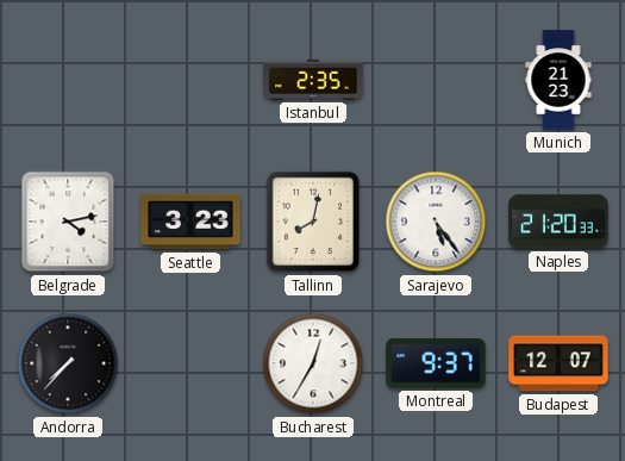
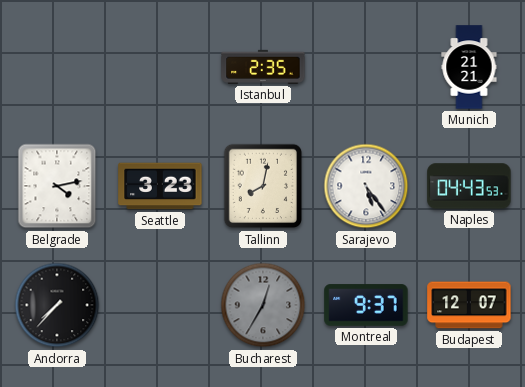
Munich: 21:23 -> 21:21
Naples: 21:20 -> 04:43
Bucharest dial: white -> grey
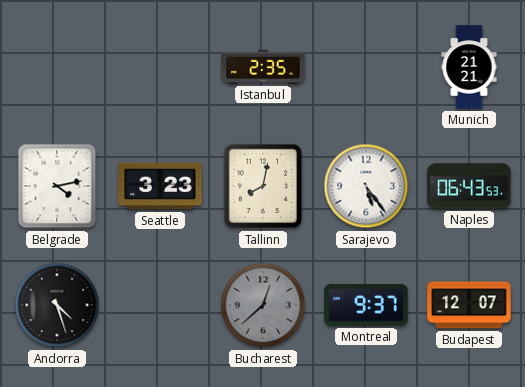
Naples: 04:43 -> 06:43
Andorra: 7:37 -> 4:27
Bucharest: 12:35 -> 12:38
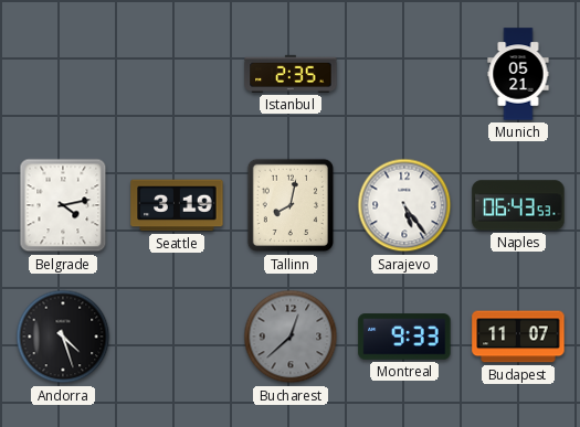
Munich: 21:21 -> 05:21
Seattle: 3:23 -> 3:19
Montreal: 9:37 -> 9:33
Budapest: 12:07 -> 11:07
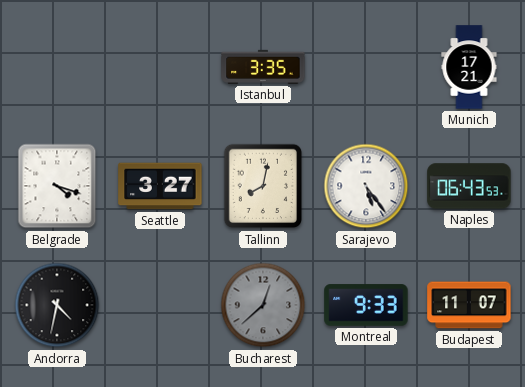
Istanbul: 2:35 -> 3:35
Munich: 05:21 -> 17:21
Belgrade: 4:13 -> 4:18
Seattle: 3:19 -> 3:27
Andorra: 4:27 -> 4:32
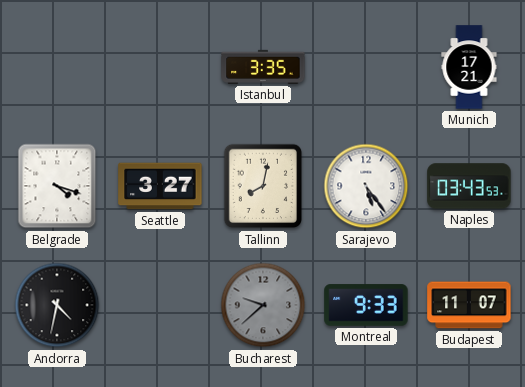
Naples: 06:43 -> 03:43
Bucharest: 12:38 -> 9:38
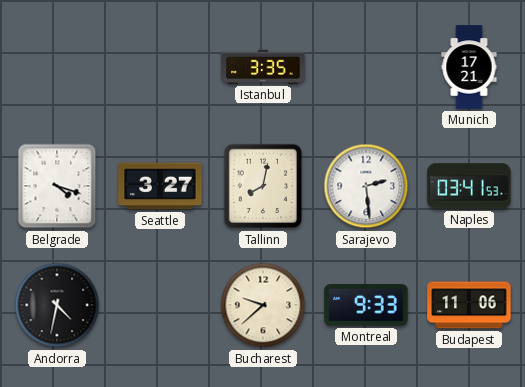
Sarajevo: 5:24 -> 2:29
Naples: 03:43 -> 03:41
Bucharest dial: grey -> cream
Budapest: 11:07 -> 11:06
